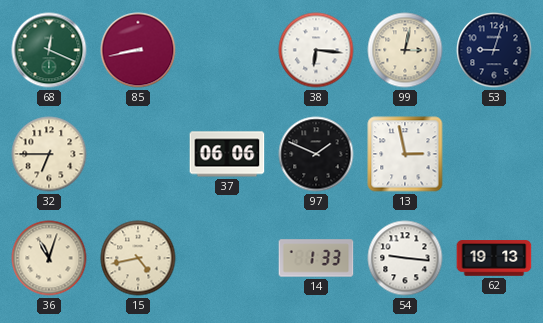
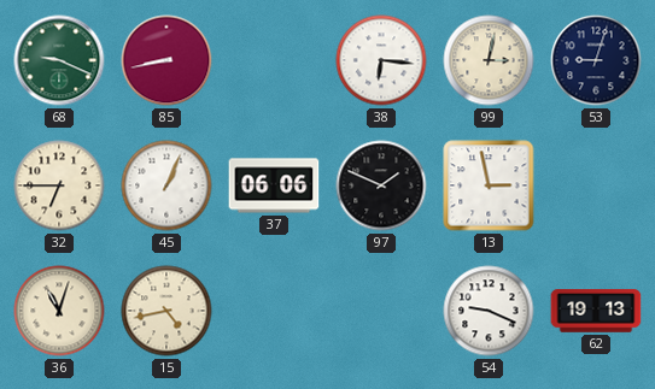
68: 12:19 -> 9:19
45: none -> 1:04
14: 1:33 -> none
54: 9:16 -> 9:19
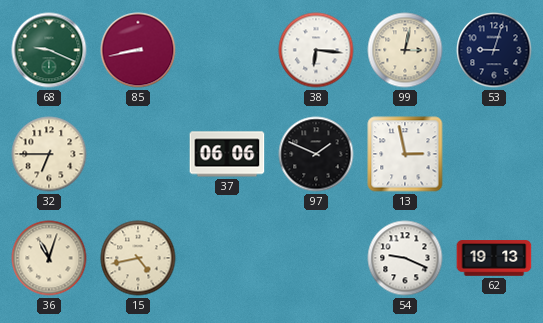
45: 1:04 -> none
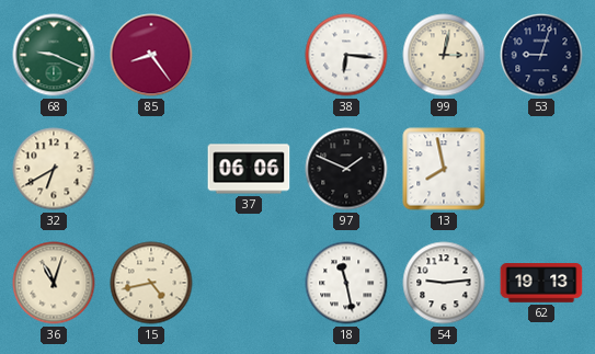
85: 8:43 -> 8:24
32: 6:45 -> 6:40
13: 2:58 -> 7:58
18: none -> 11:28
54: 9:19 -> 9:14
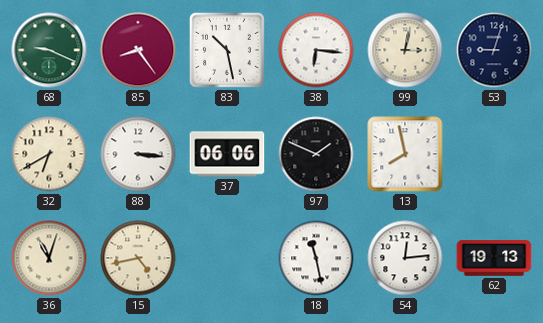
83: none -> 10:28
88: none -> 3:16
54: 9:14 -> 12:14
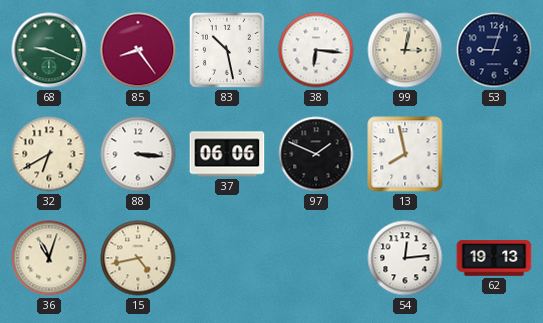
18: 11:28 -> none
